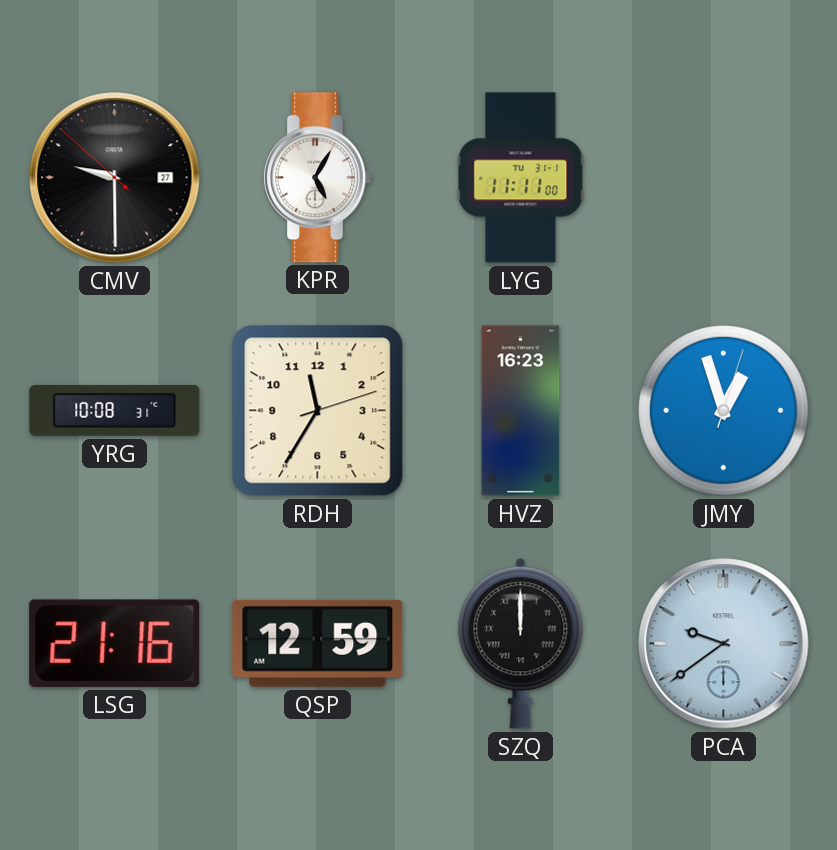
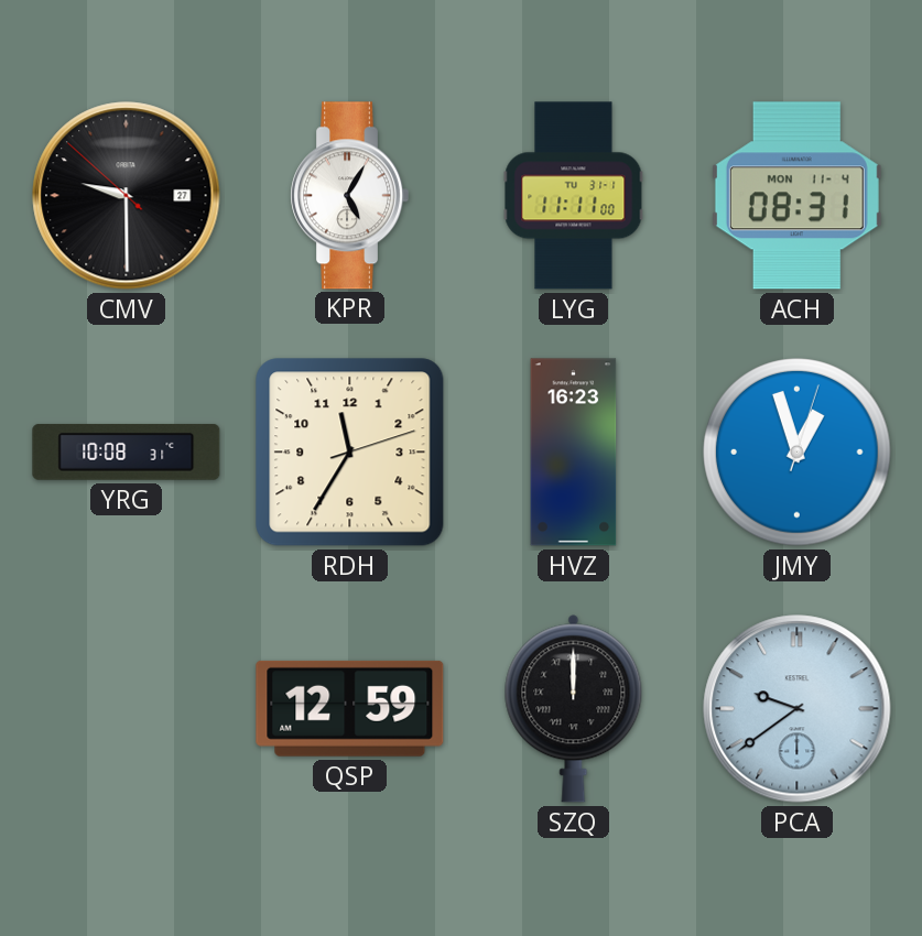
ACH: none -> 08:31
LSG: 21:16 -> none
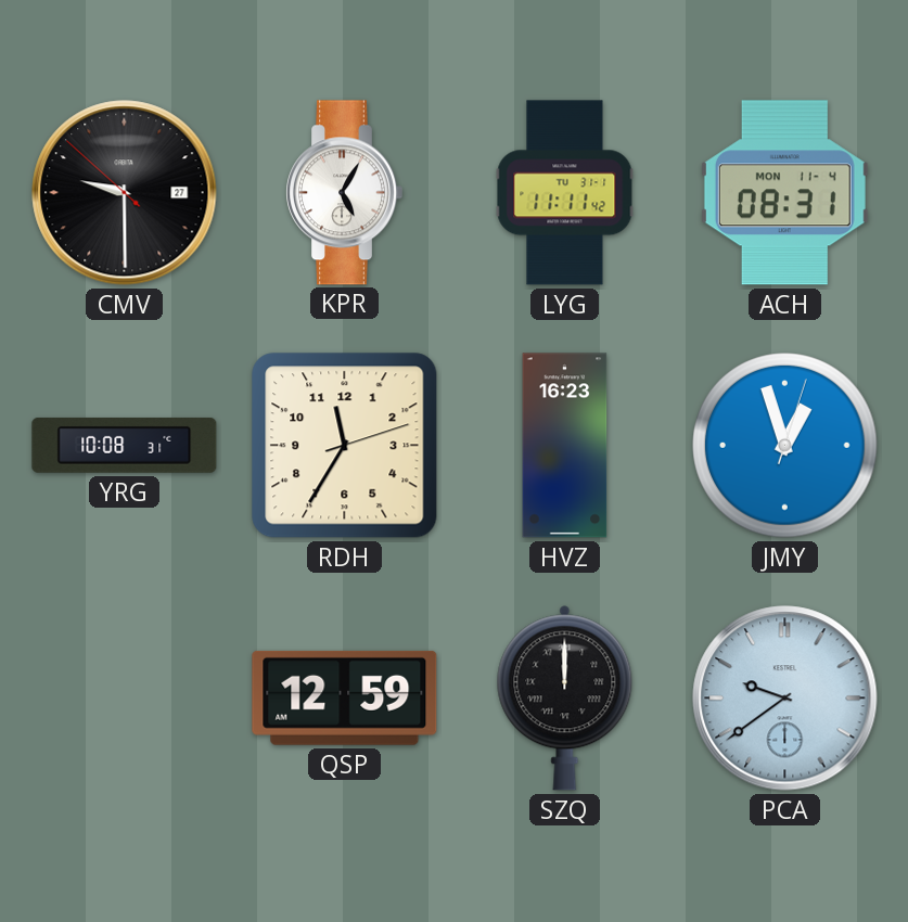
LYG: 11:11:00 -> 11:11:42
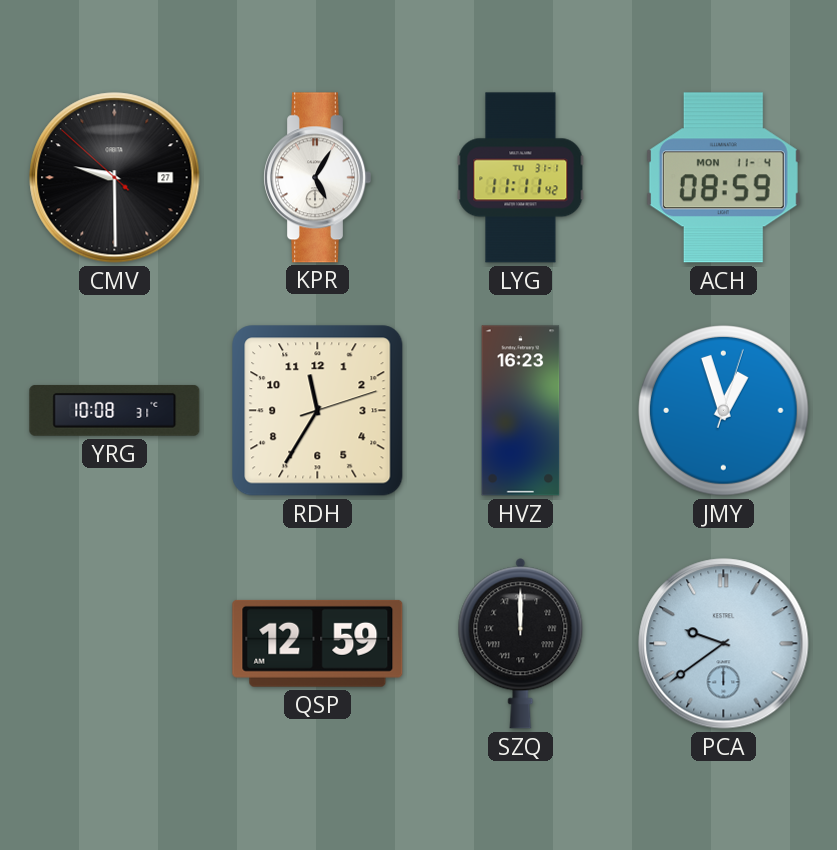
ACH: 08:31 -> 08:59
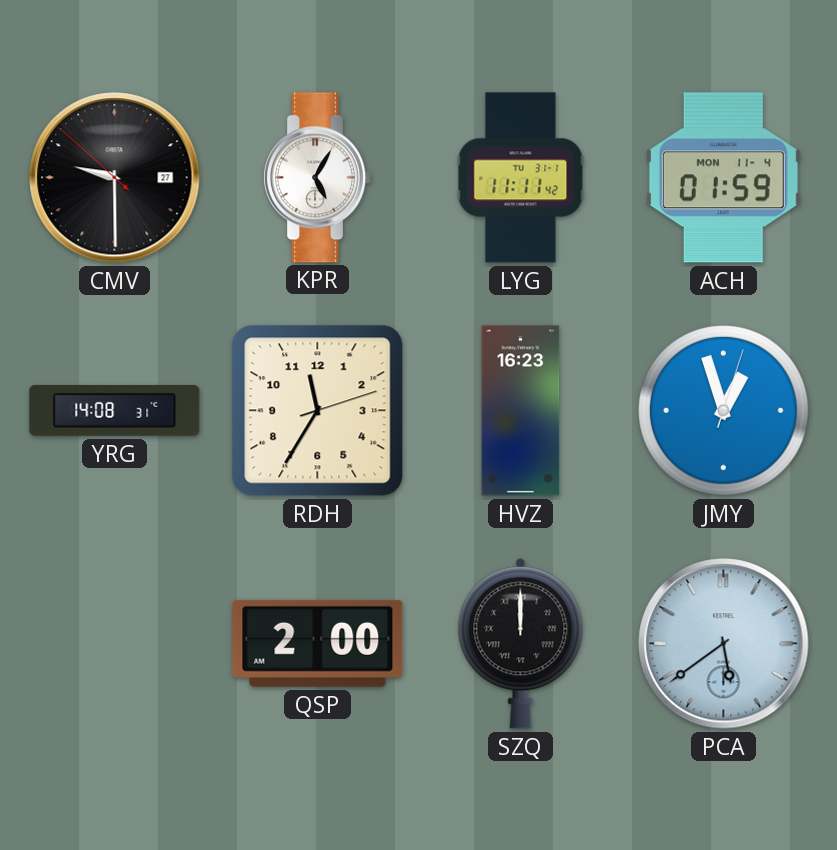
ACH: 08:59 -> 01:59
YRG: 10:08 -> 14:08
QSP: 12:59 -> 2:00
PCA: 9:39 -> 5:39
